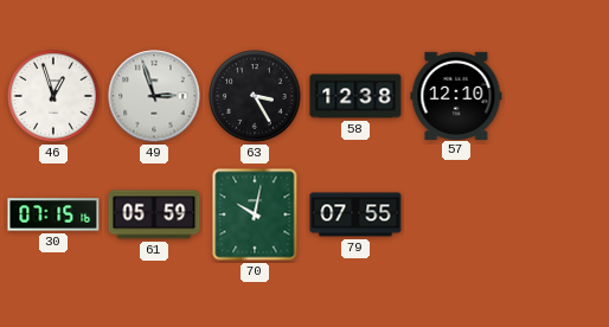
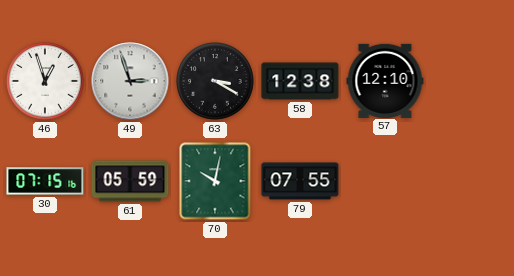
63: 3:25 -> 3:20
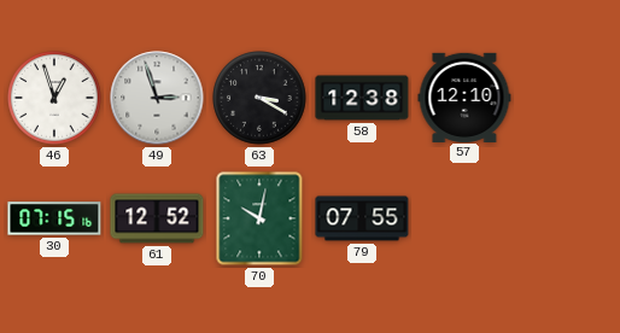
61: 05:59 -> 12:52
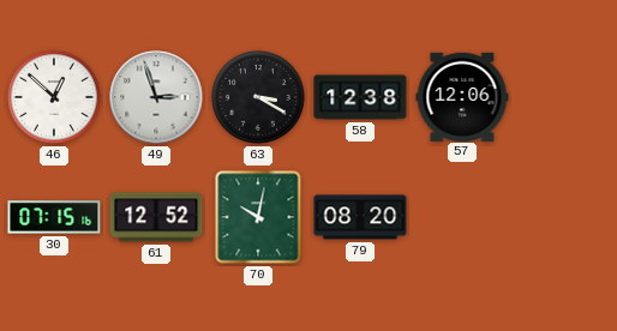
46: 12:57 -> 12:52
57: 12:10 -> 12:06
79: 07:55 -> 08:20
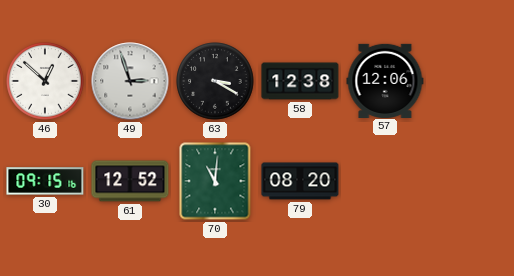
30: 07:15 -> 09:15
70: 10:02 -> 11:01
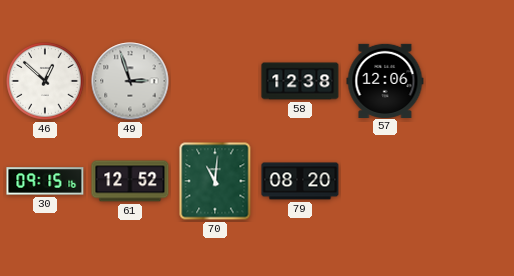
63: 3:20 -> none
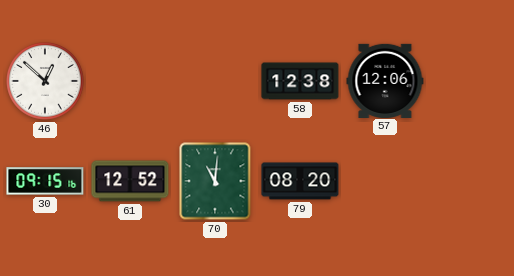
49: 2:57 -> none
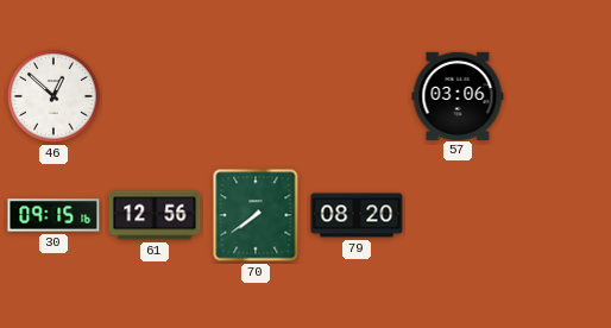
58: 12:38 -> none
57: 12:06 -> 03:06
61: 12:52 -> 12:56
70: 11:01 -> 7:39
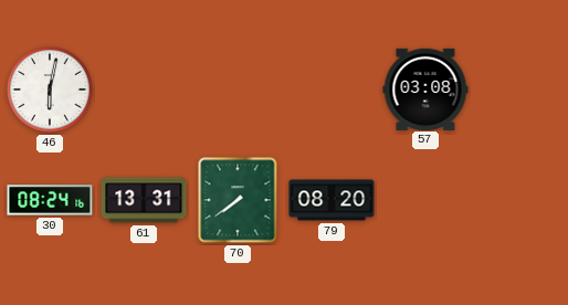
46: 12:52 -> 6:02
57: 03:06 -> 03:08
30: 09:15 -> 08:24
61: 12:56 -> 13:31
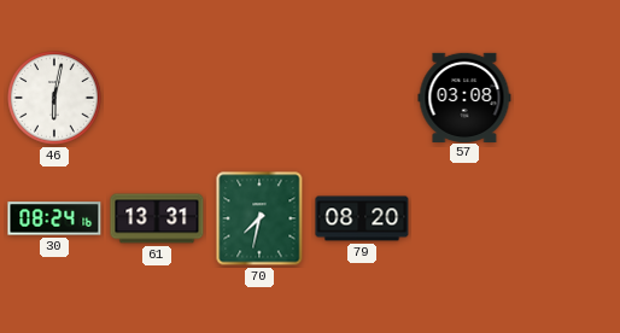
70: 7:39 -> 7:32
